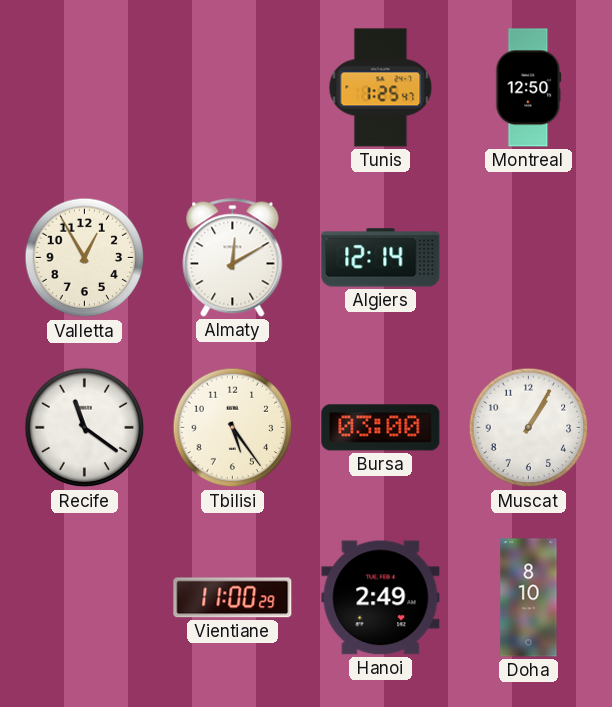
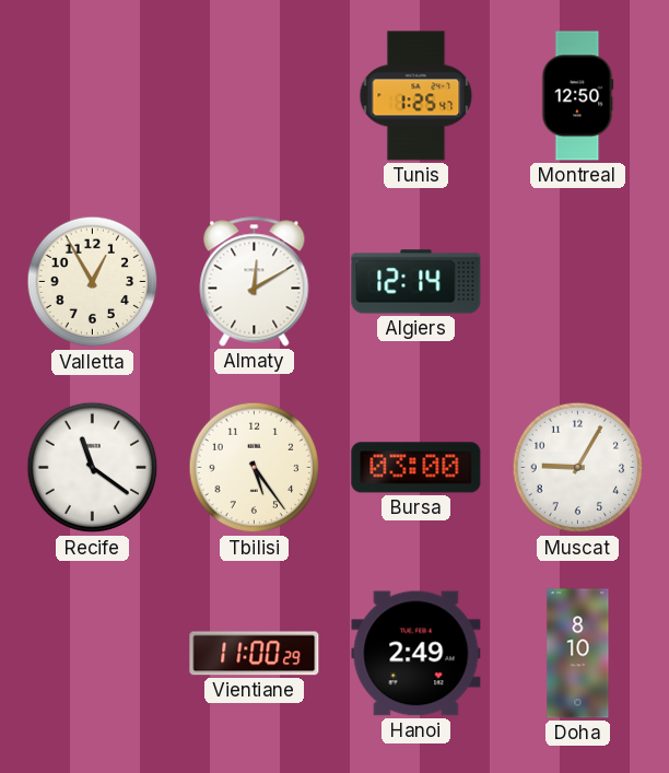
Muscat: 1:05 -> 9:05
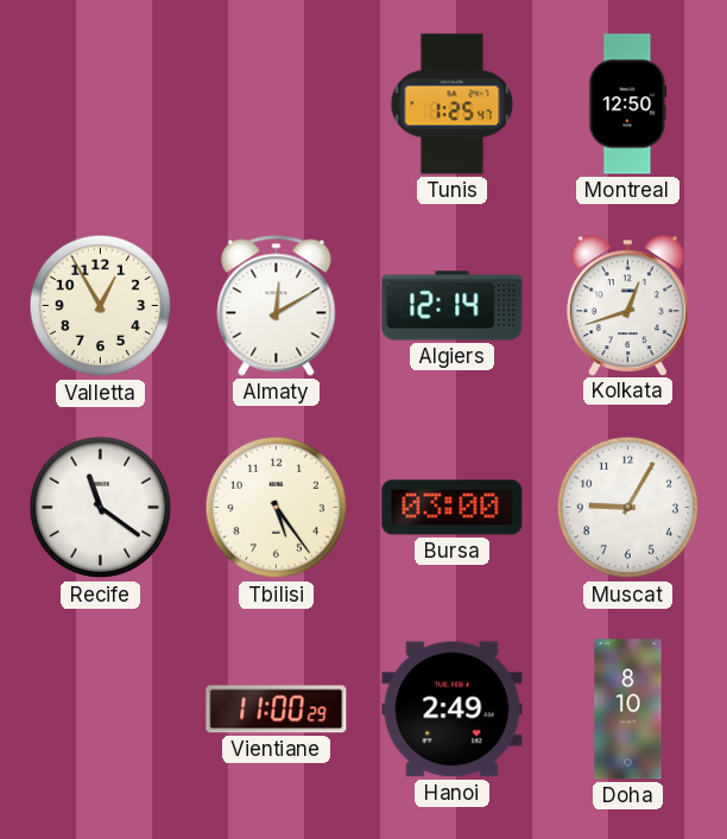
Kolkata: none -> 12:42
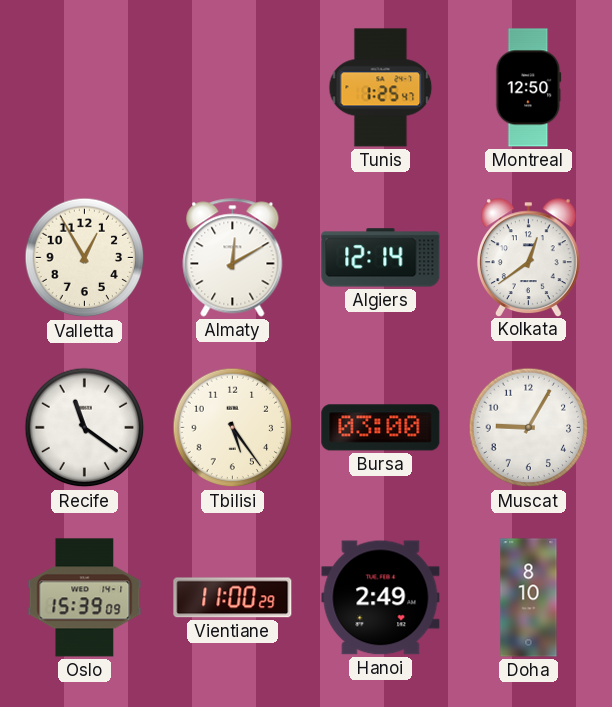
Kolkata: 12:42 -> 12:39
Oslo: none -> 15:39
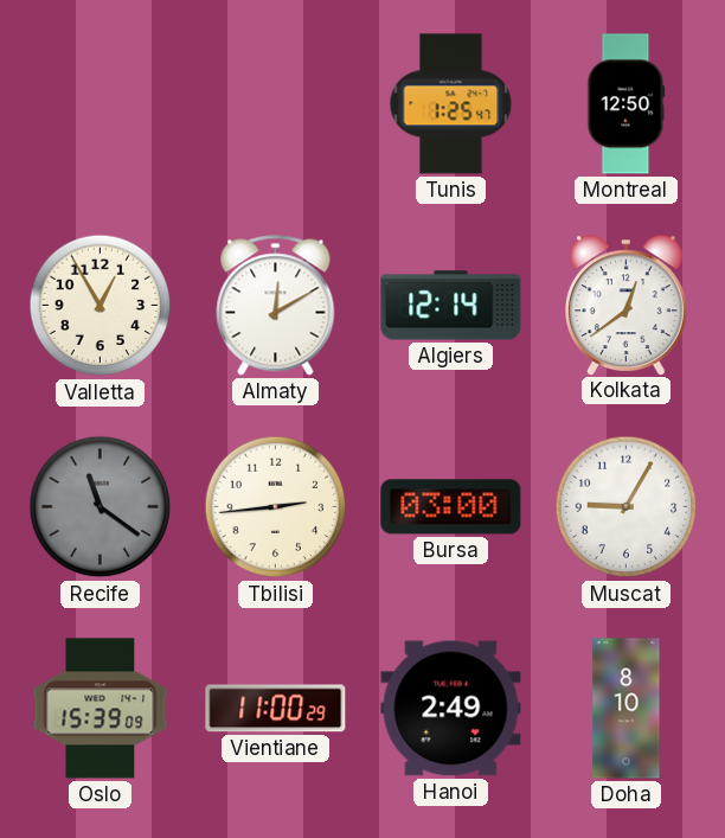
Recife dial: white -> grey
Tbilisi: 5:24 -> 2:44
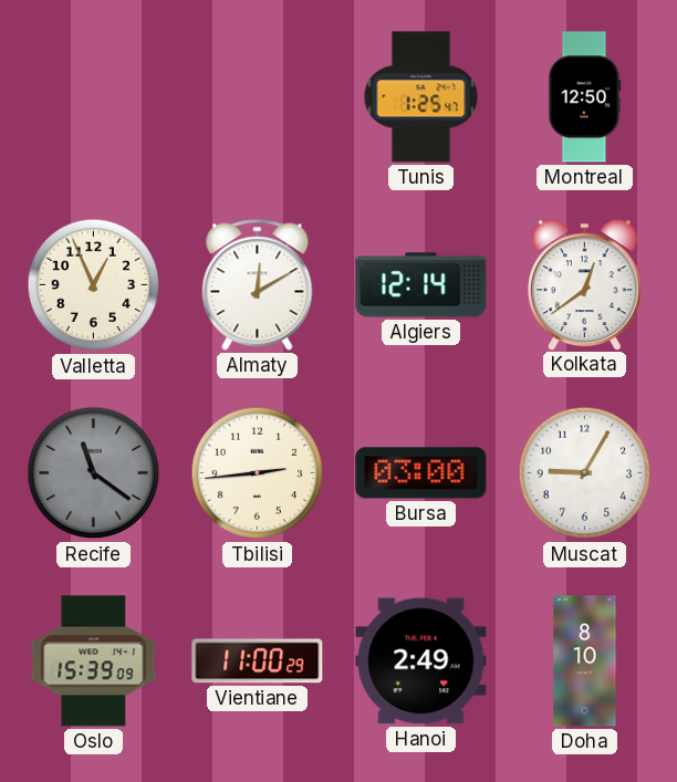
Valletta: 12:55 -> 12:56
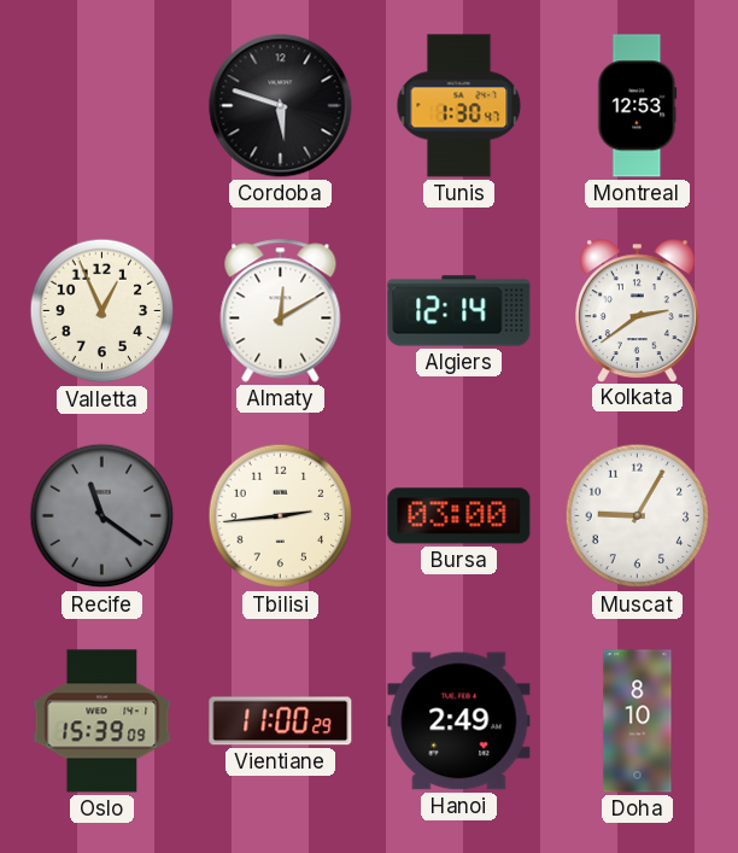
Cordoba: none -> 5:48
Tunis: 1:25 -> 1:30
Montreal: 12:50 -> 12:53
Kolkata: 12:39 -> 2:39
